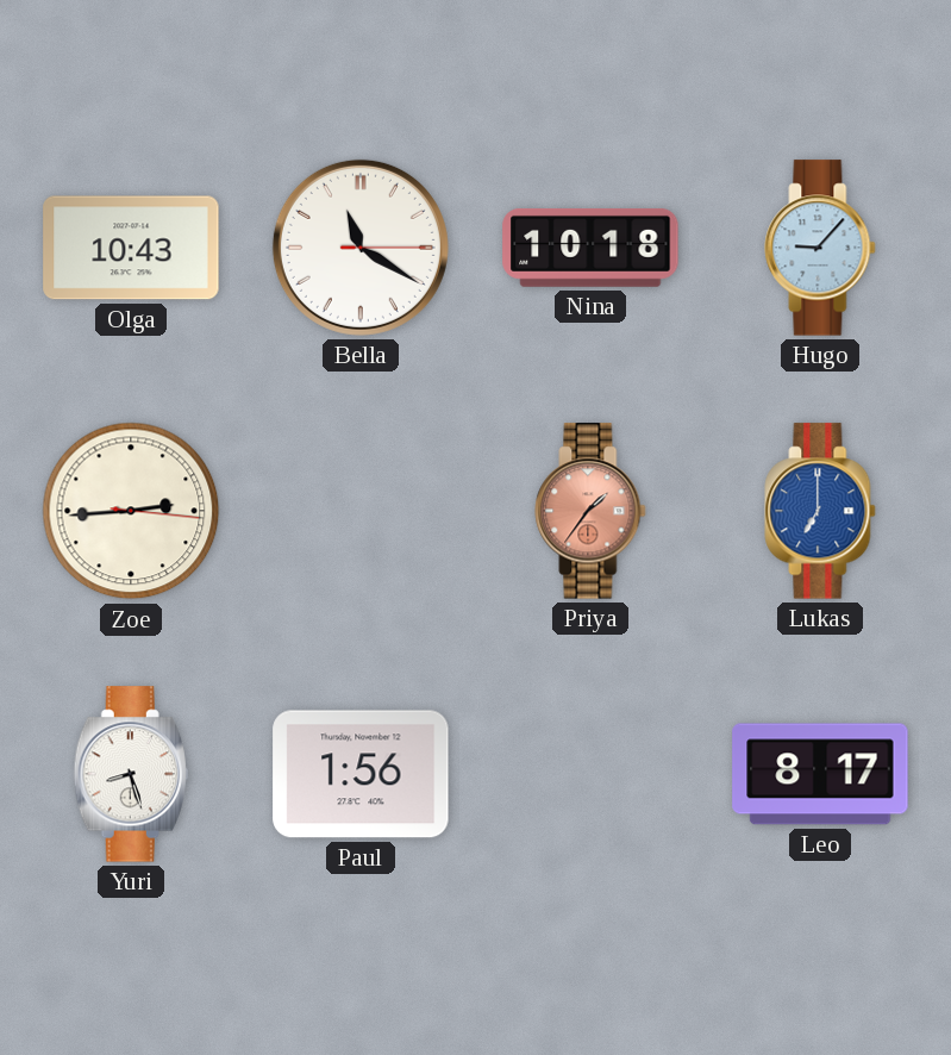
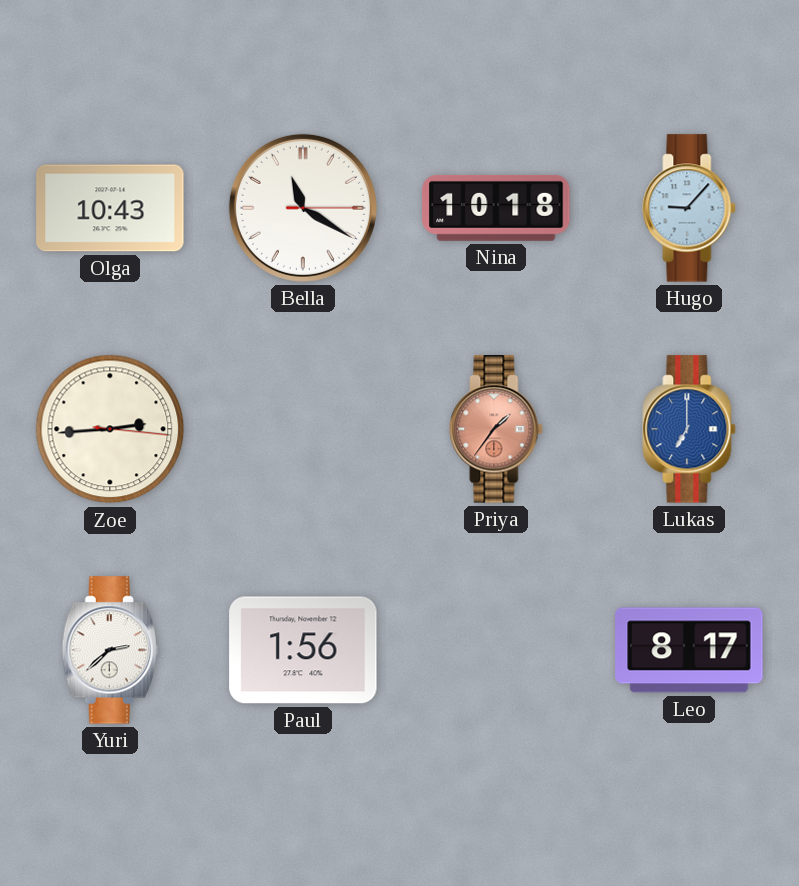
Yuri: 8:27 -> 2:38
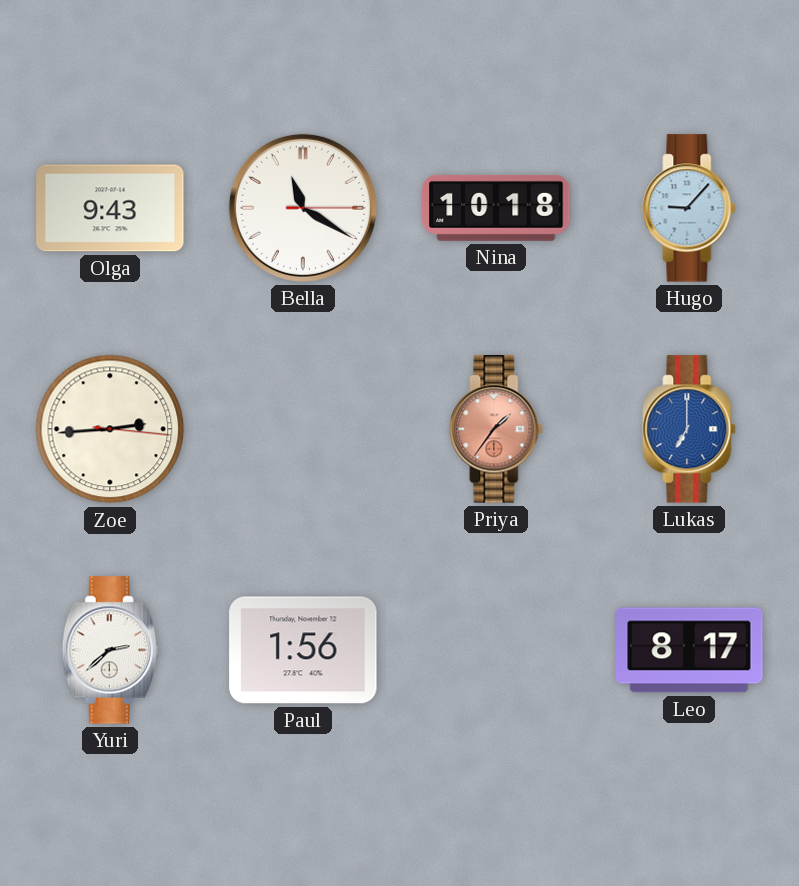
Olga: 10:43 -> 9:43
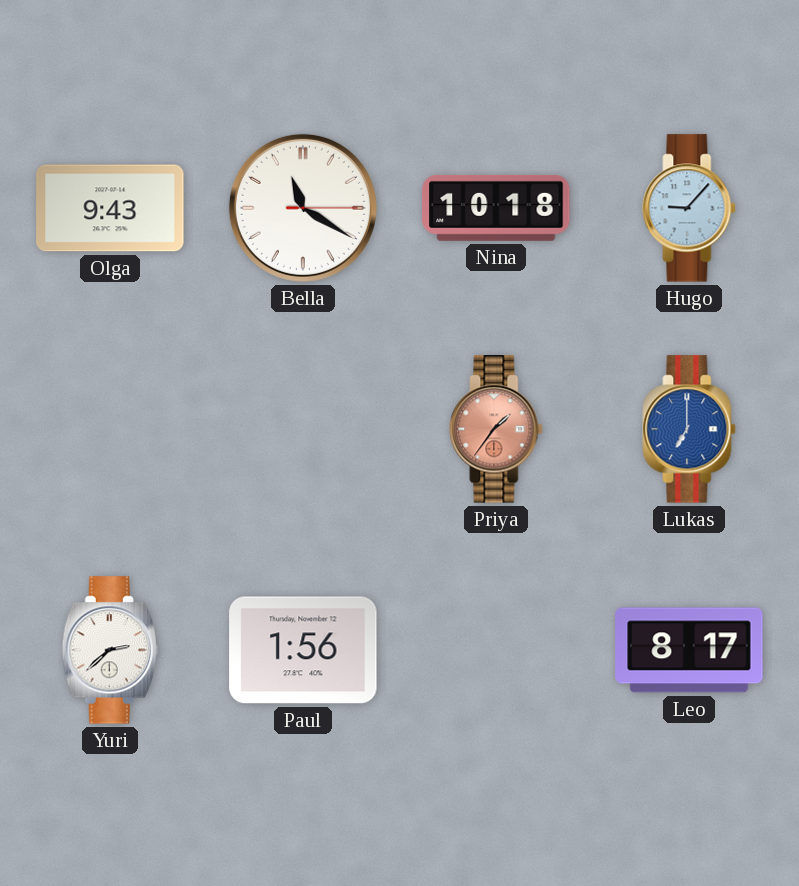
Zoe: 2:44 -> none
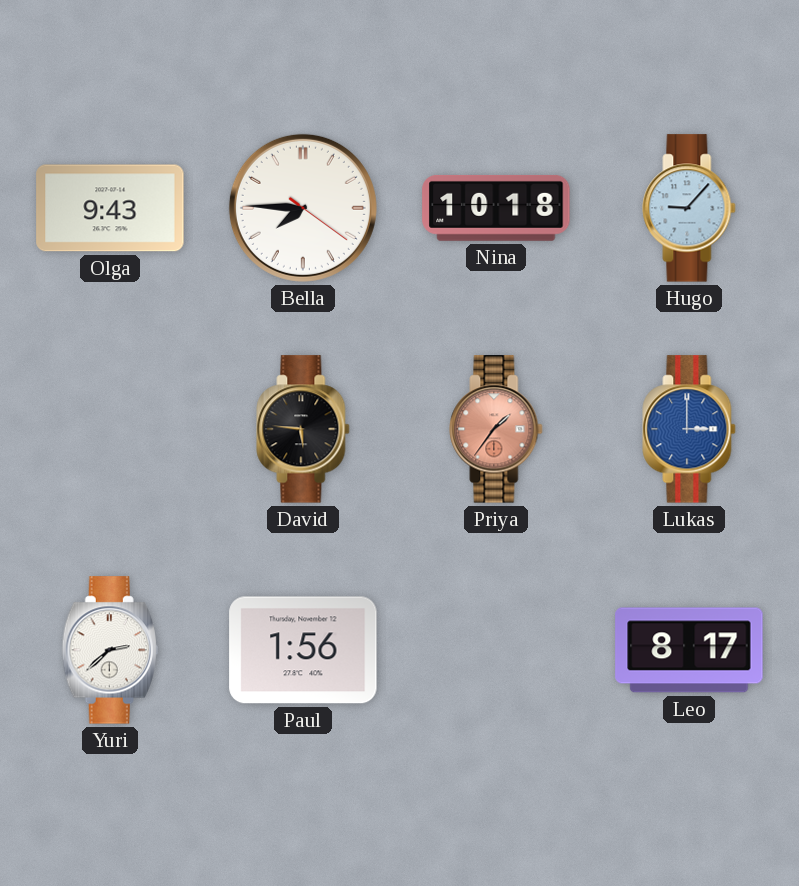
Bella: 11:20 -> 7:45
David: none -> 5:46
Lukas: 7:00 -> 3:00
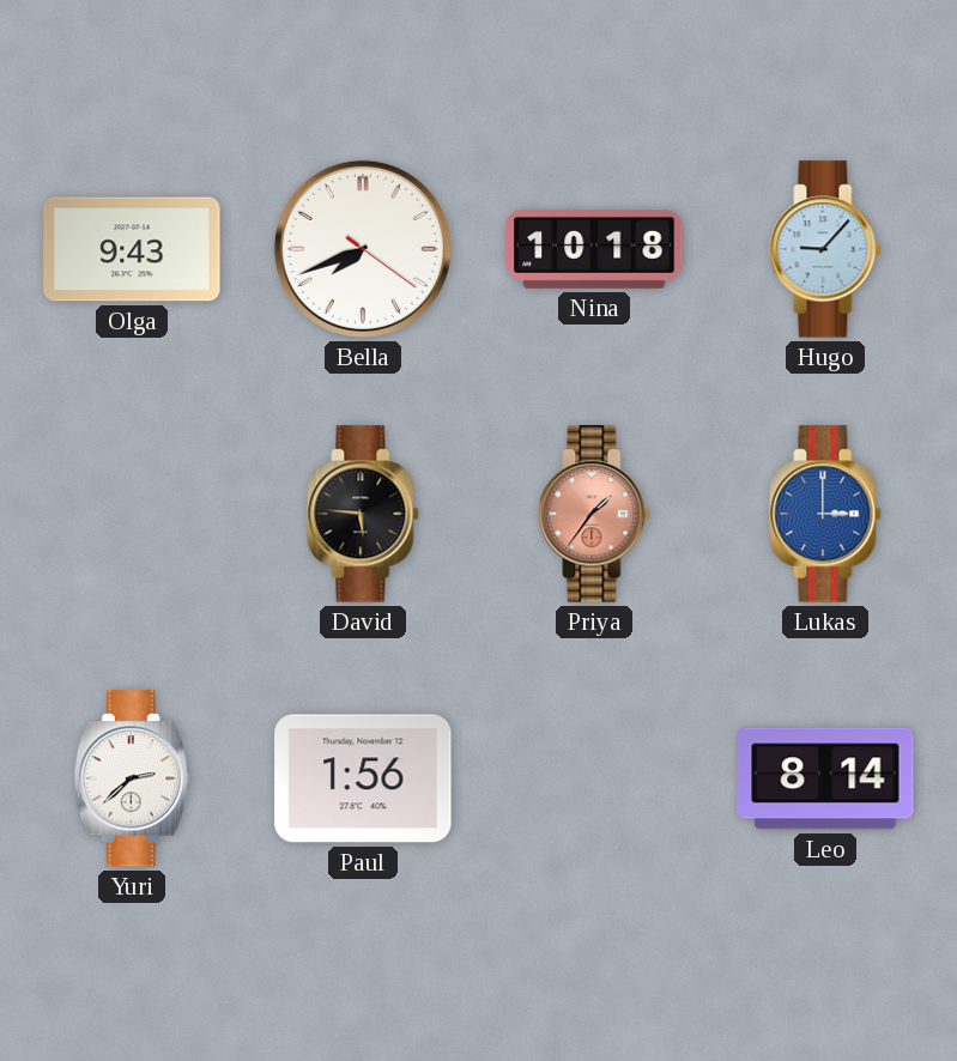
Bella: 7:45 -> 7:41
Leo: 8:17 -> 8:14
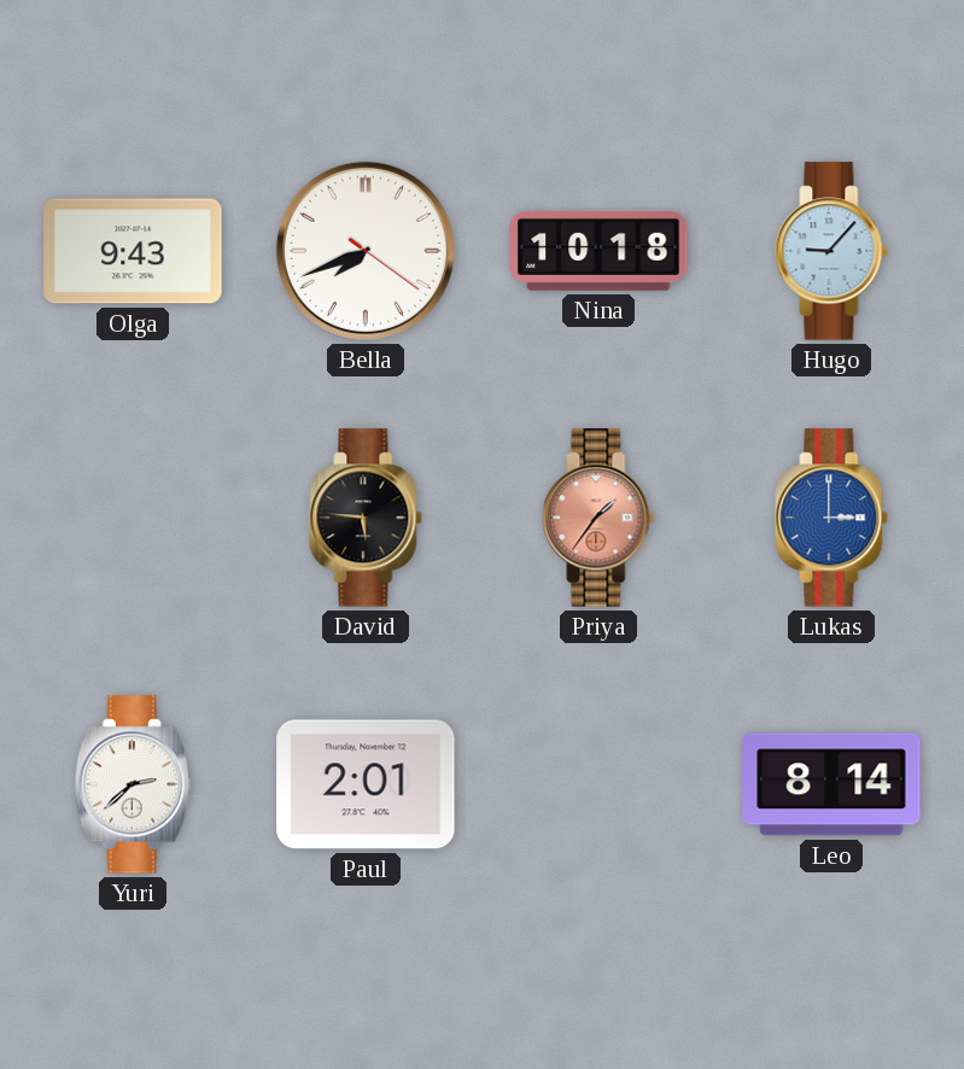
Paul: 1:56 -> 2:01
